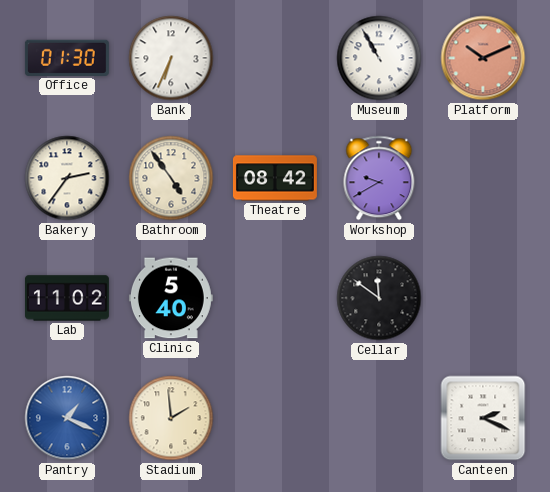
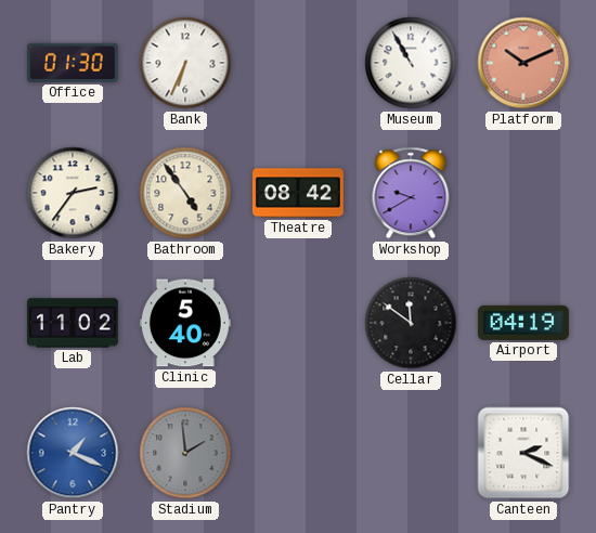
Airport: none -> 04:19
Stadium dial: cream -> grey
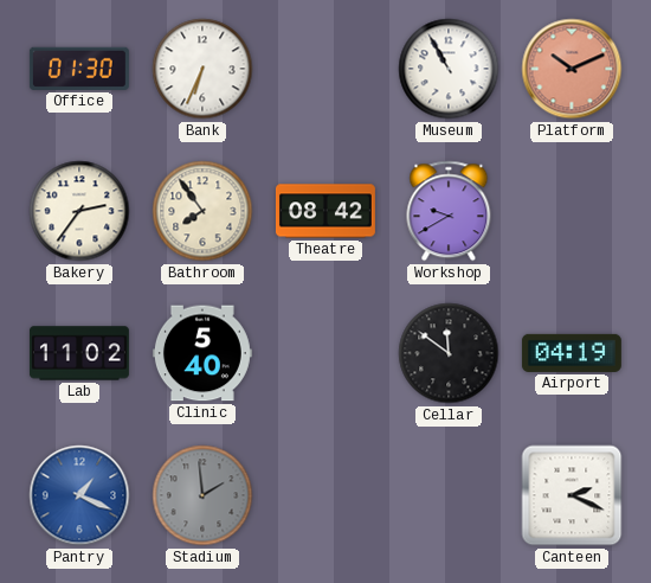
Bathroom: 4:54 -> 7:54
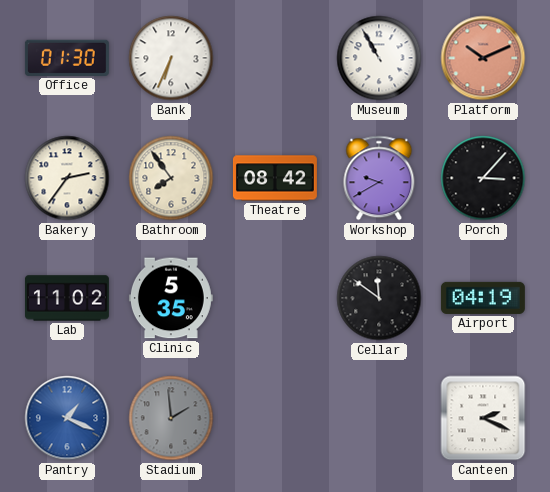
Porch: none -> 3:07
Clinic: 5:40 -> 5:35
